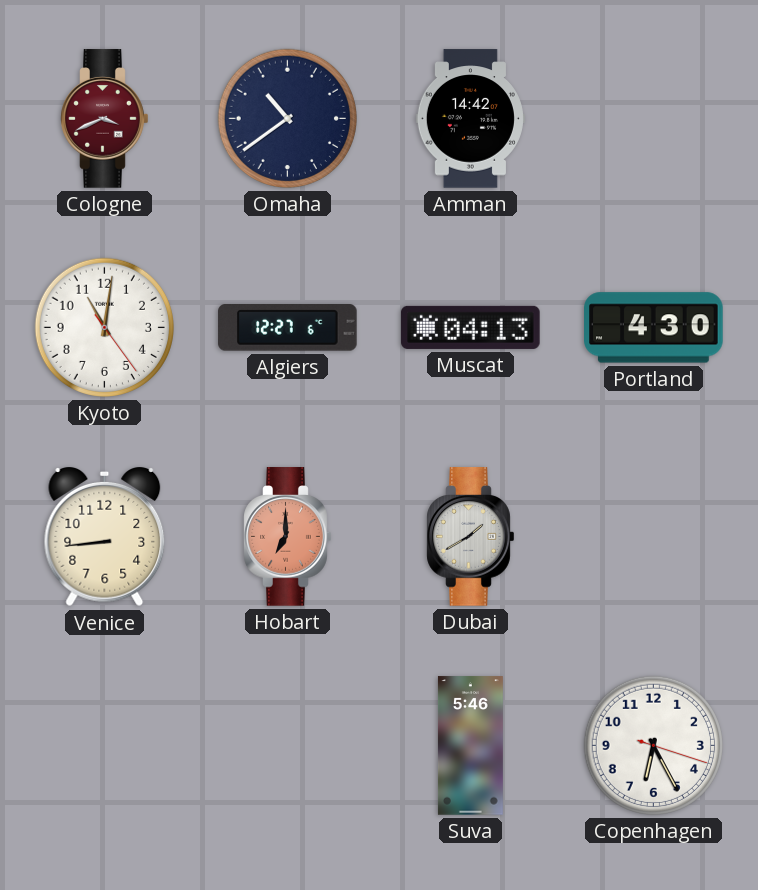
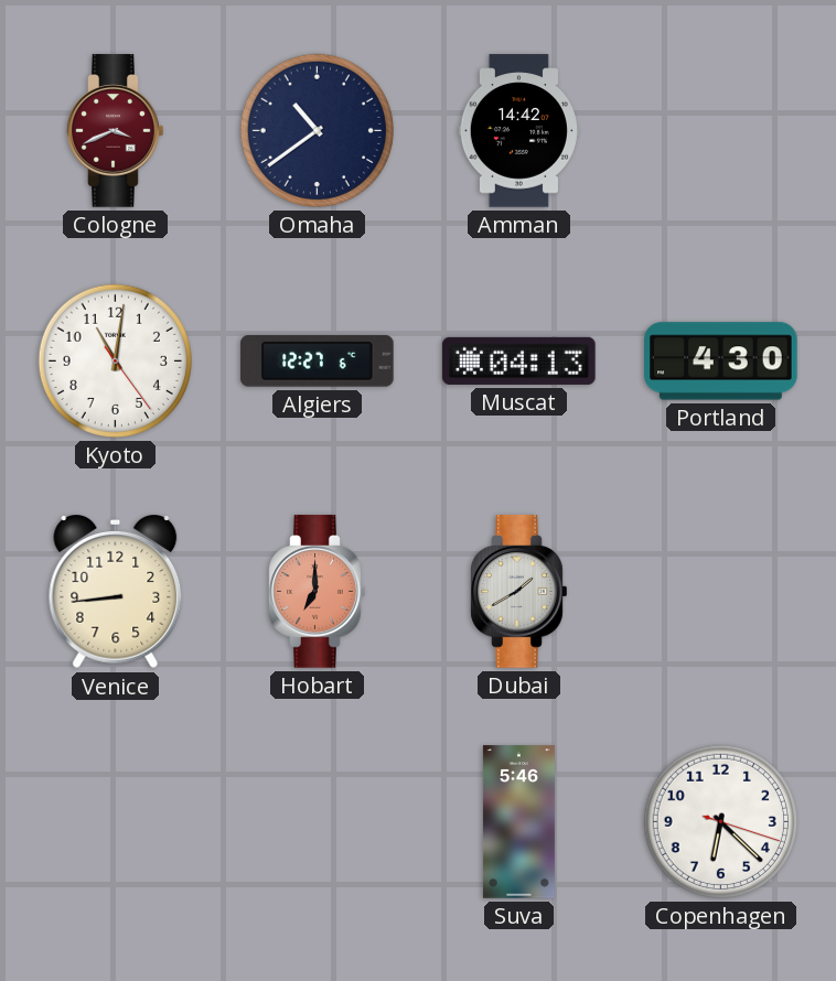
Copenhagen: 6:25 -> 6:22
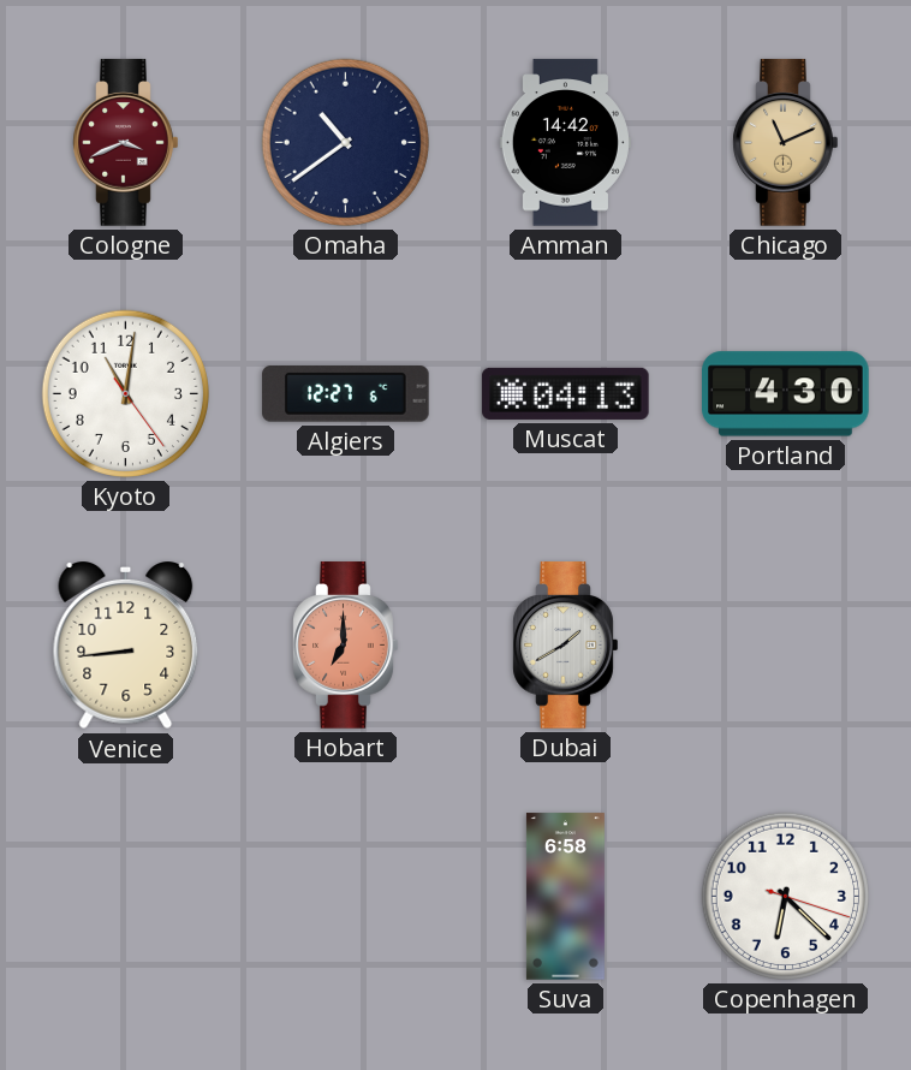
Chicago: none -> 11:11
Suva: 5:46 -> 6:58
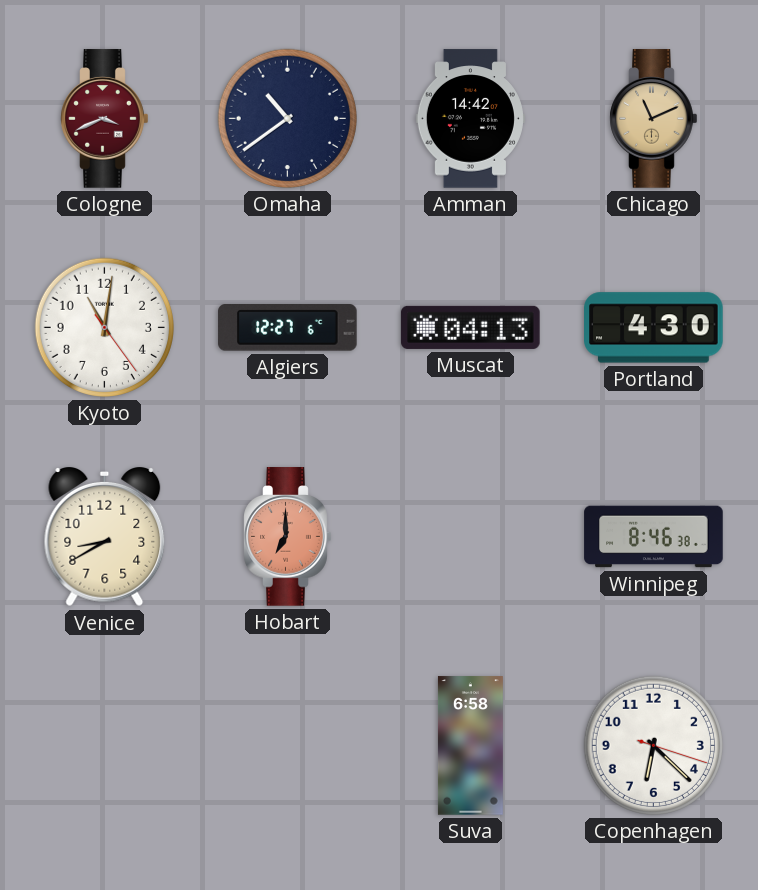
Venice: 8:44 -> 8:40
Dubai: 1:40 -> none
Winnipeg: none -> 8:46
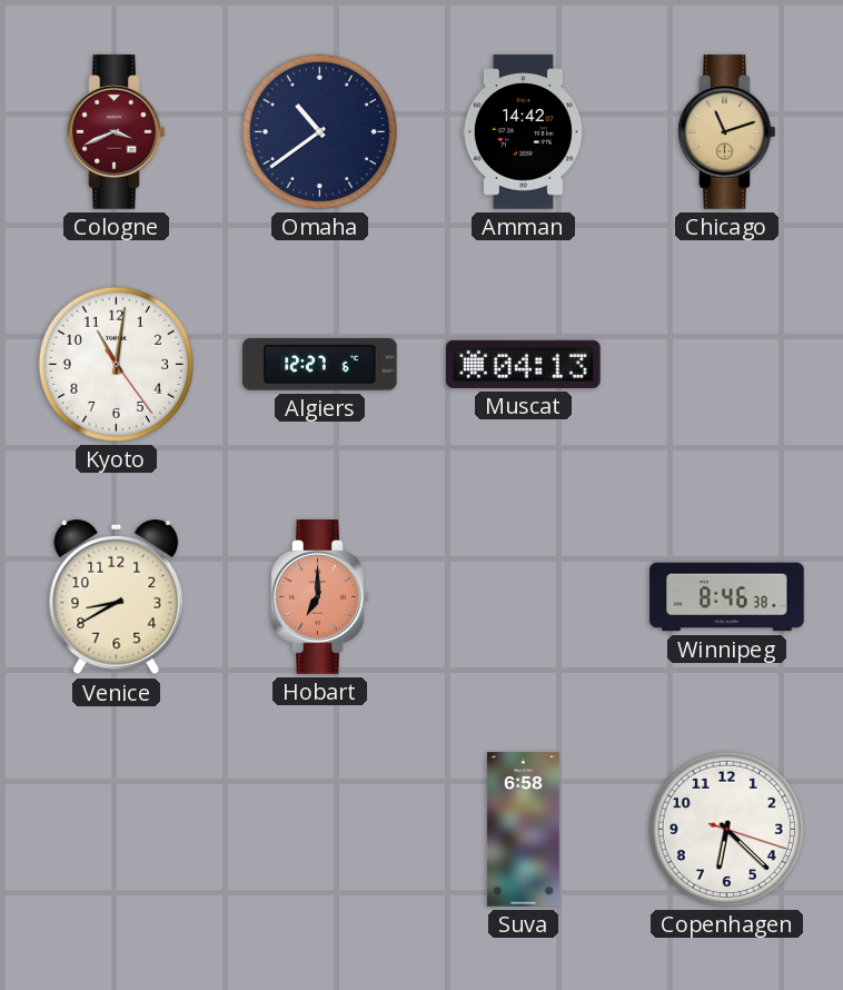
Chicago: 11:11 -> 11:12
Portland: 4:30 -> none
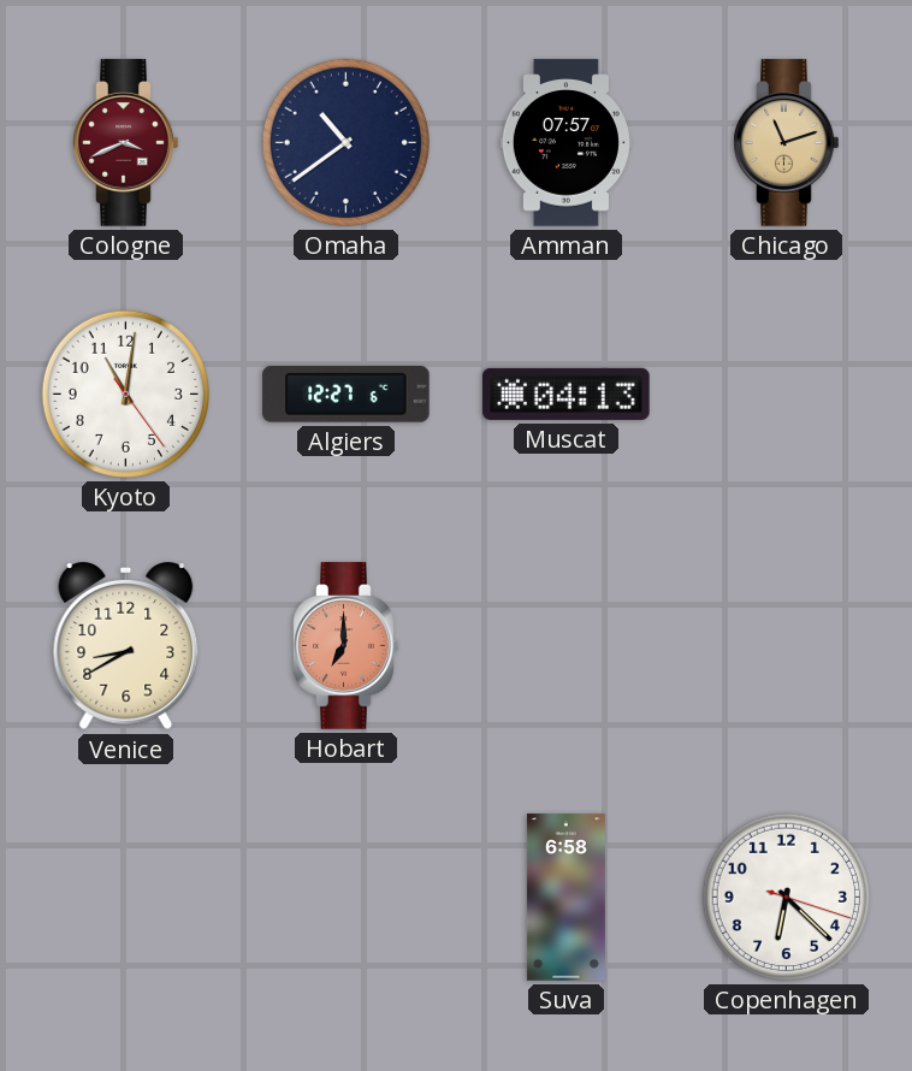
Amman: 14:42 -> 07:57
Winnipeg: 8:46 -> none
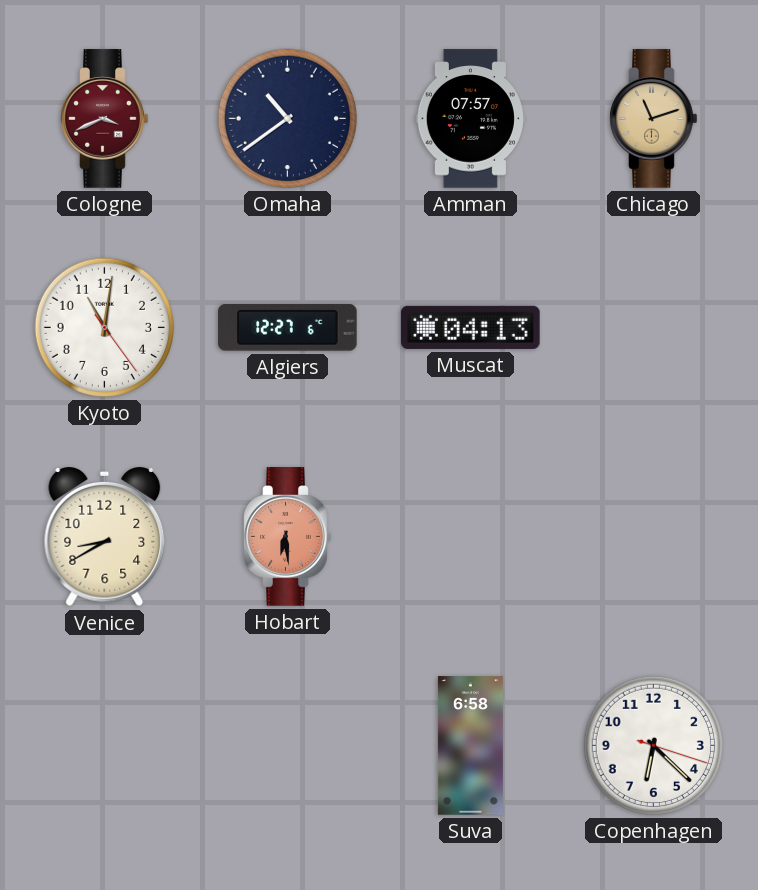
Hobart: 7:00 -> 6:29
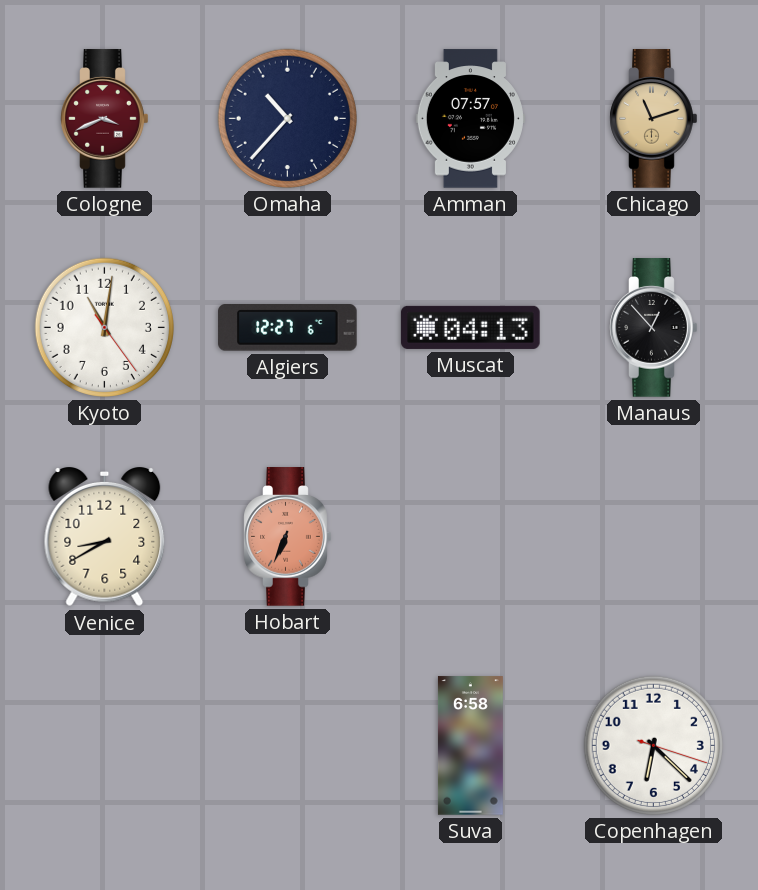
Omaha: 10:39 -> 10:37
Manaus: none -> 12:53
Hobart: 6:29 -> 6:34
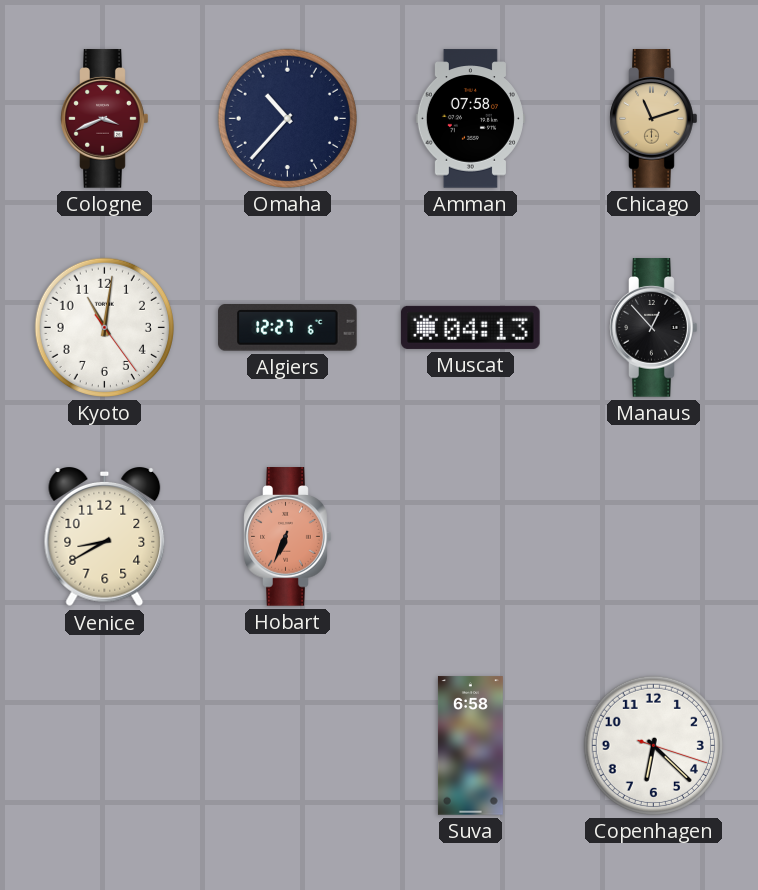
Amman: 07:57 -> 07:58
